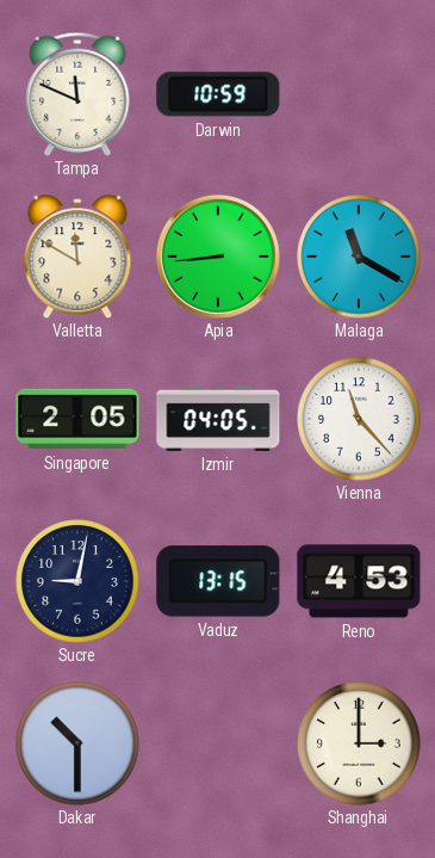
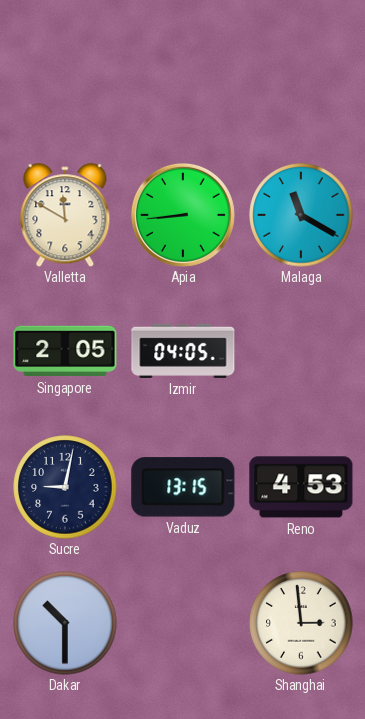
Tampa: 11:49 -> none
Darwin: 10:59 -> none
Vienna: 11:23 -> none
Shanghai: 3:00 -> 2:59
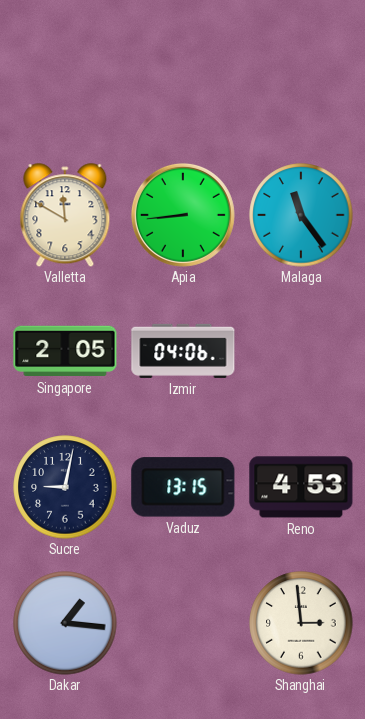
Malaga: 11:20 -> 11:24
Izmir: 04:05 -> 04:06
Dakar: 10:30 -> 1:16
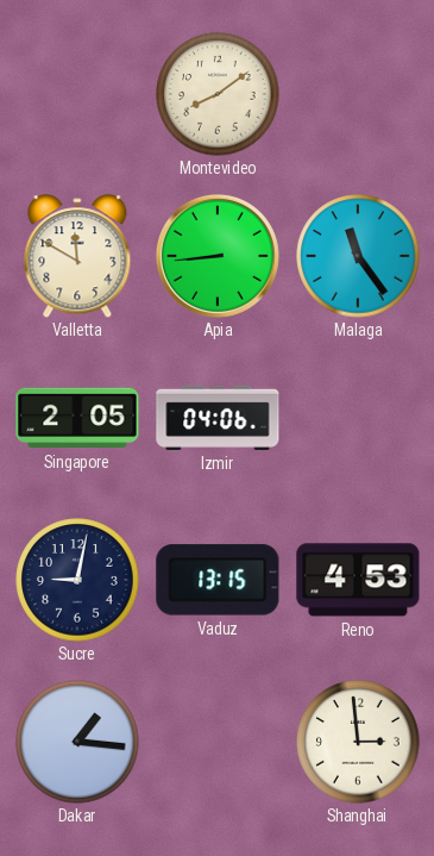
Montevideo: none -> 8:09
